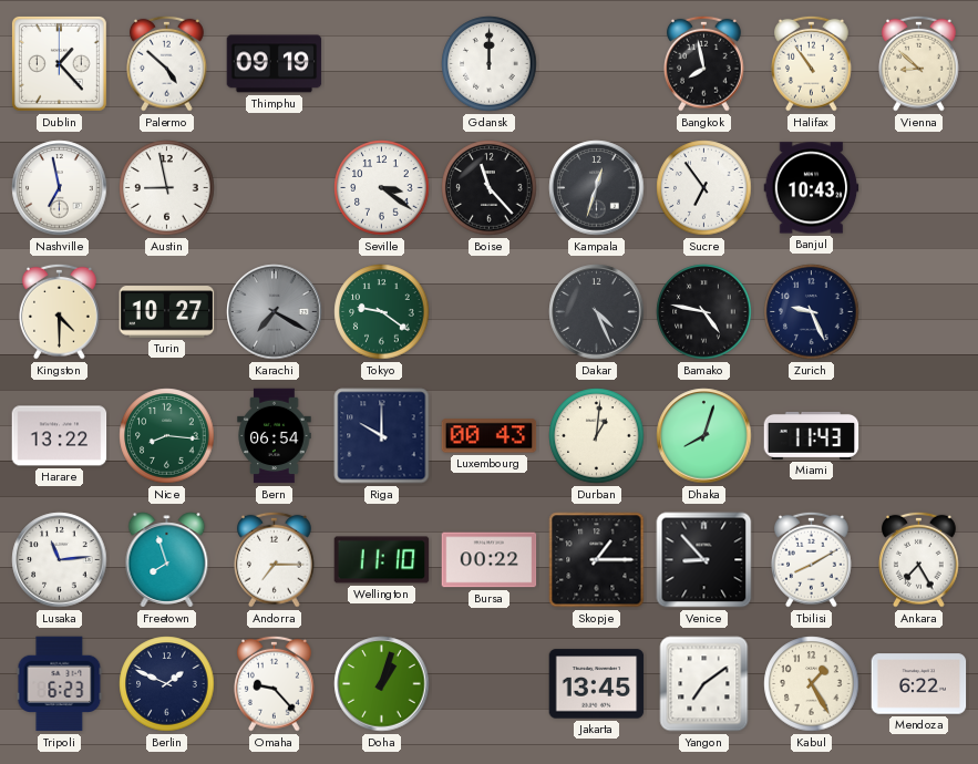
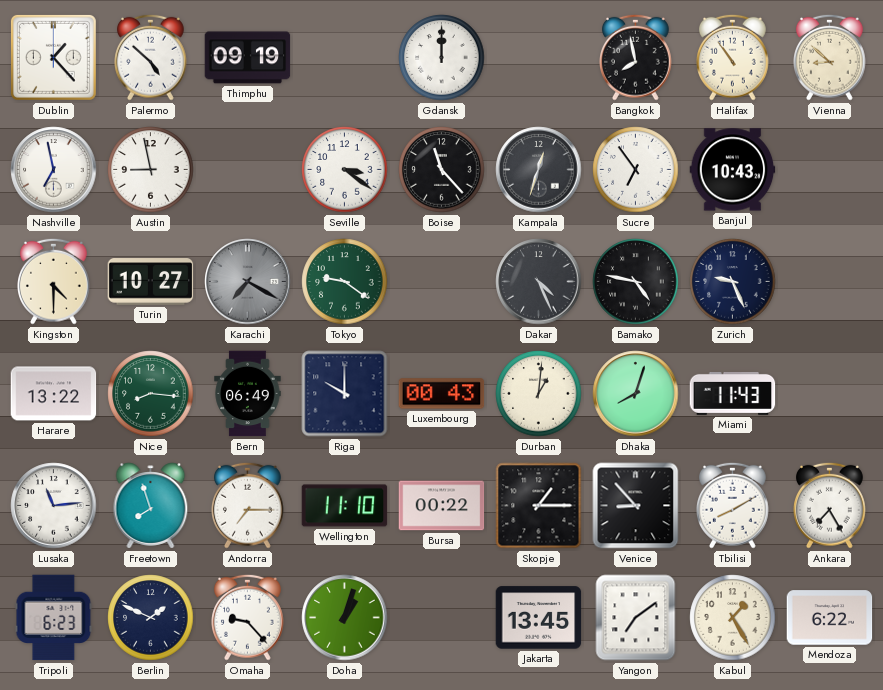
Bern: 06:54 -> 06:49
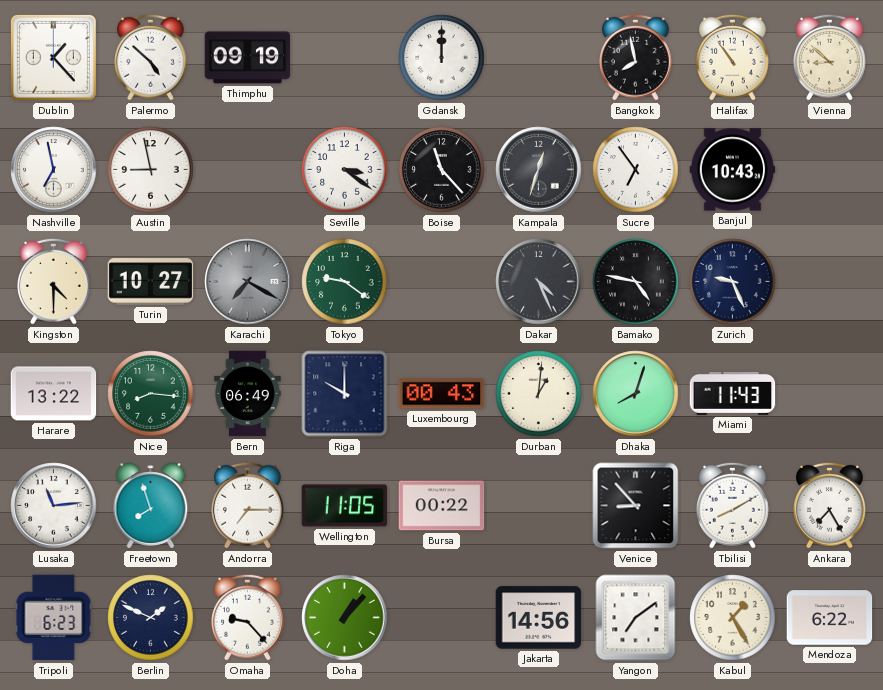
Wellington: 11:10 -> 11:05
Skopje: 1:15 -> none
Doha: 1:03 -> 1:07
Jakarta: 13:45 -> 14:56
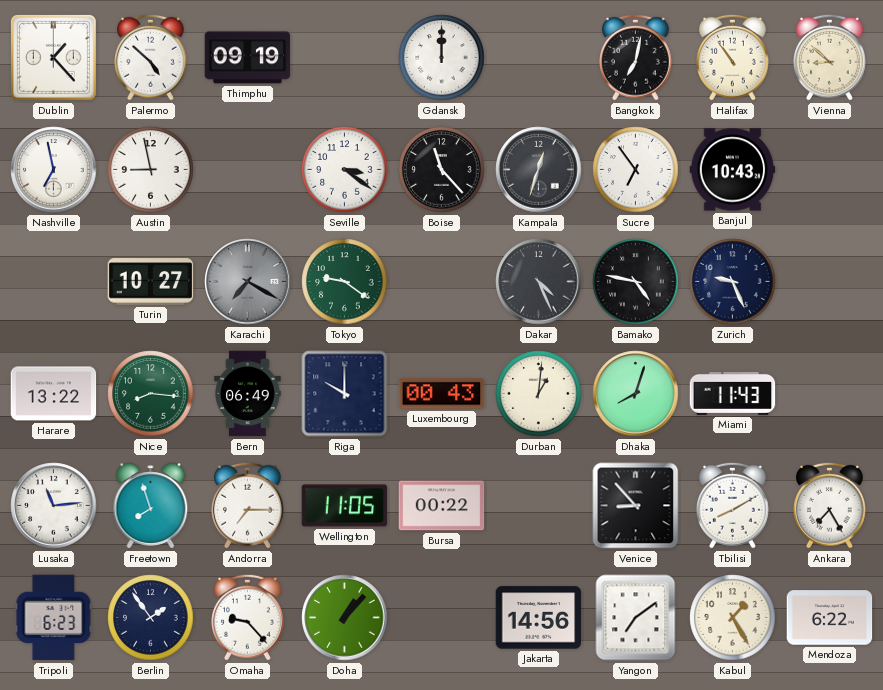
Bangkok: 7:58 -> 7:02
Kingston: 4:30 -> none
Berlin: 1:49 -> 1:54
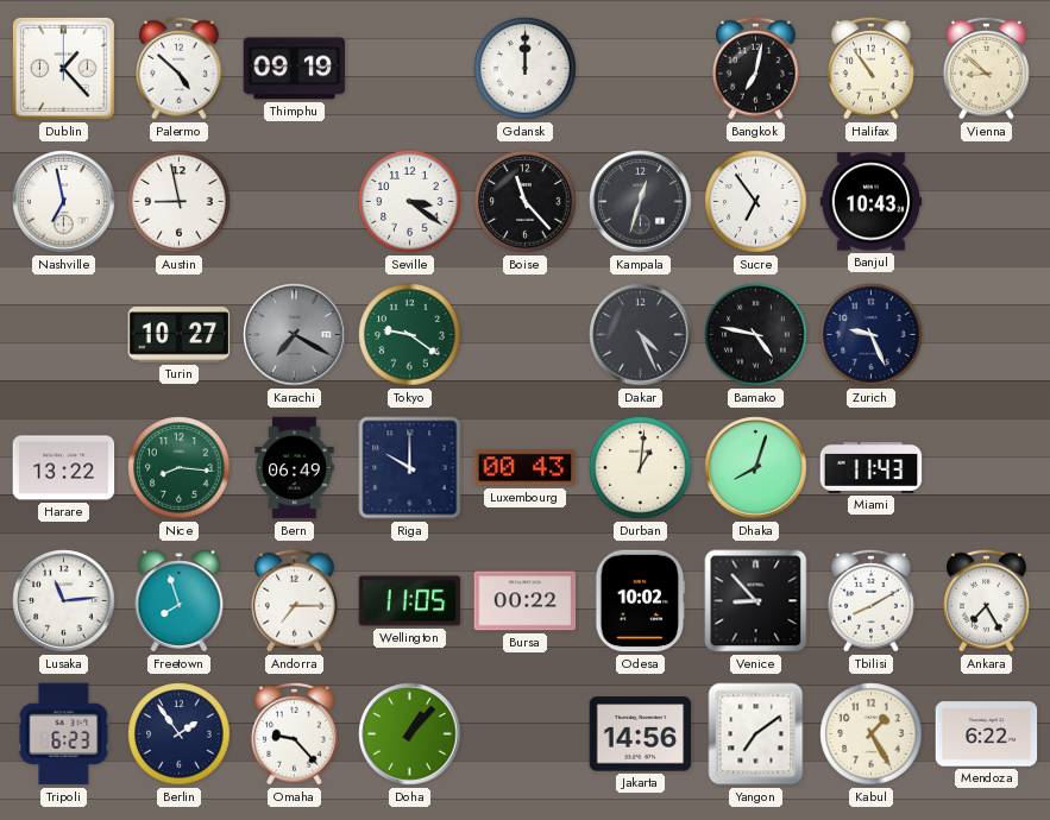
Odesa: none -> 10:02
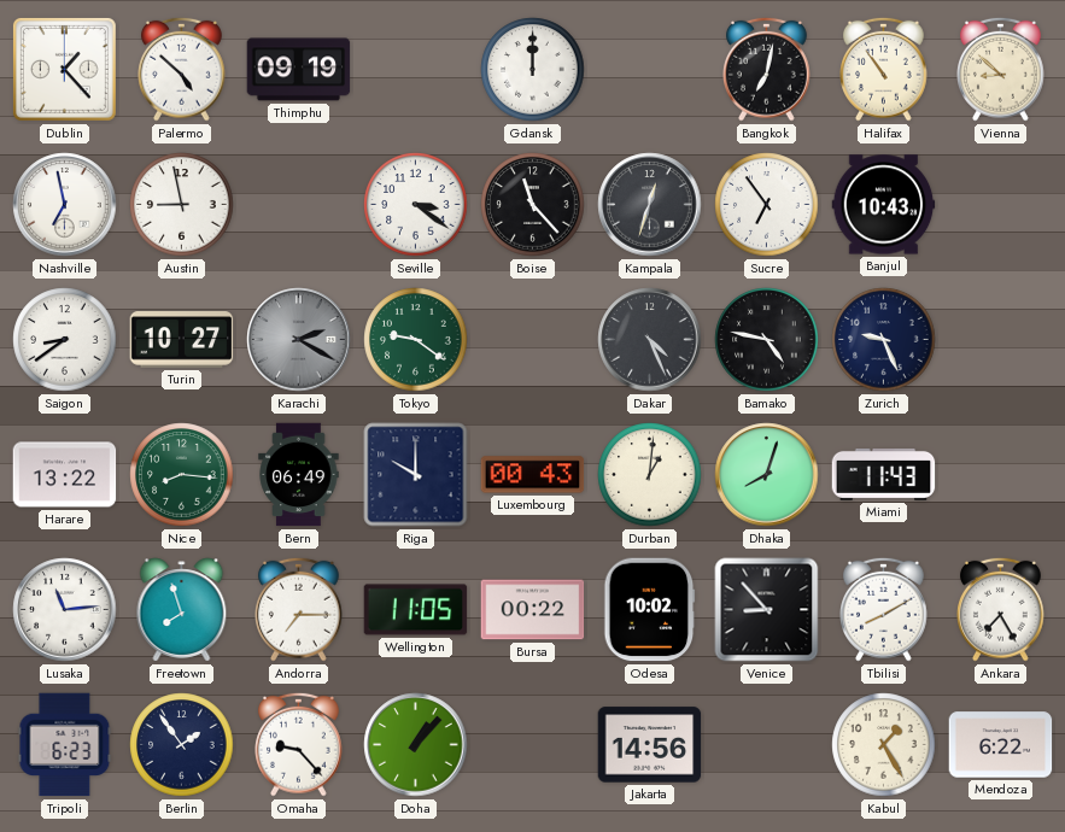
Saigon: none -> 8:39
Karachi: 7:20 -> 2:20
Yangon: 7:09 -> none
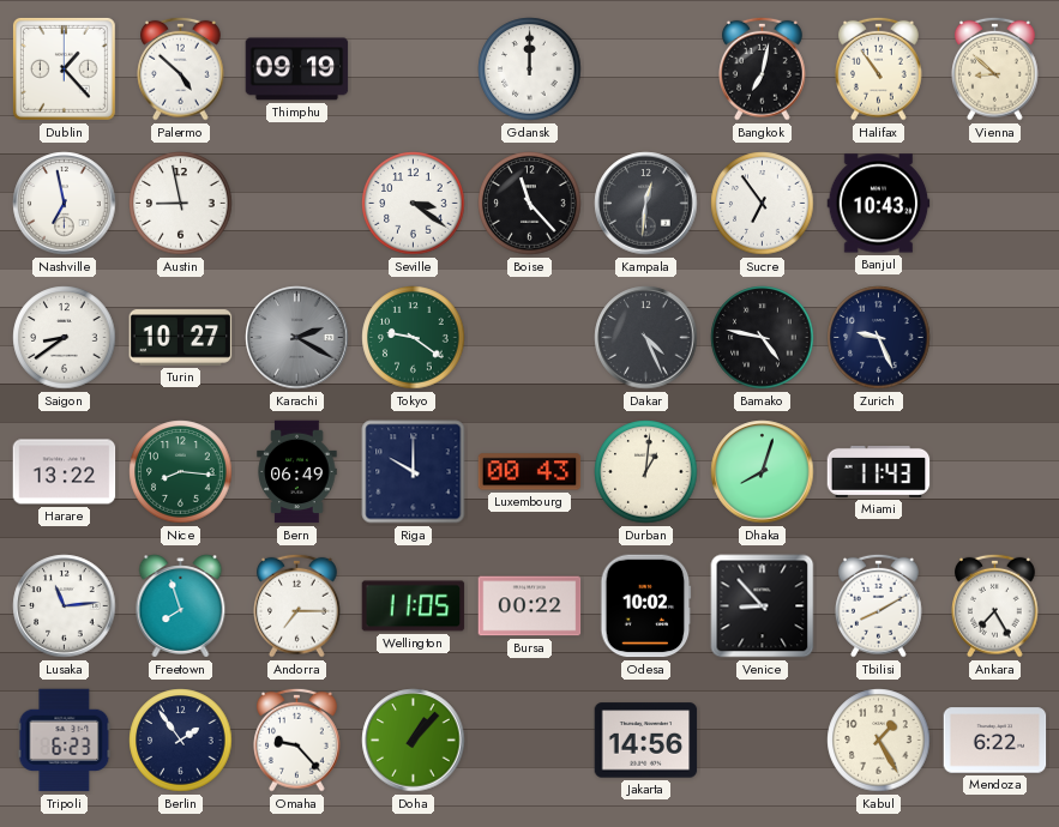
Kampala: 12:33 -> 12:31
